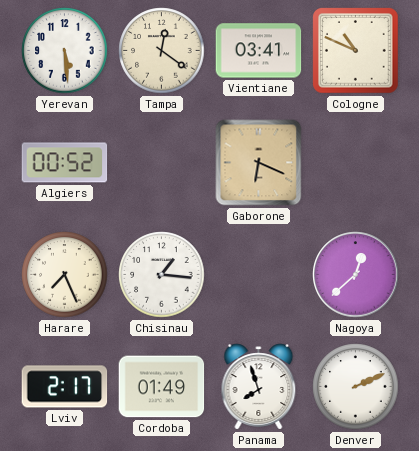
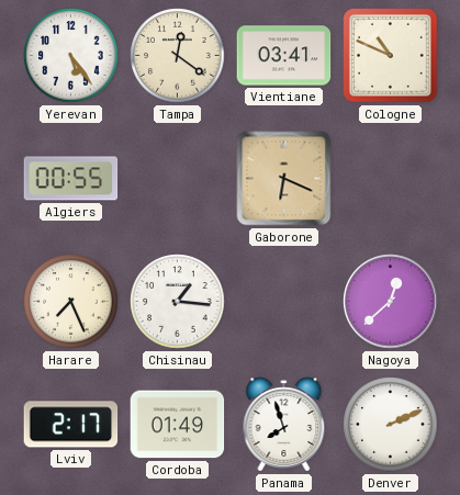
Yerevan: 5:29 -> 5:24
Algiers: 00:52 -> 00:55
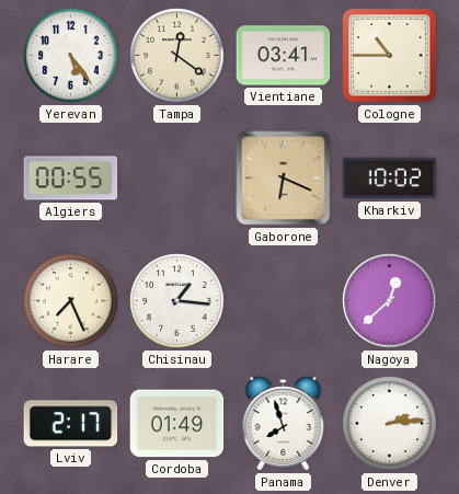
Cologne: 10:49 -> 10:45
Kharkiv: none -> 10:02
Denver: 2:11 -> 2:14
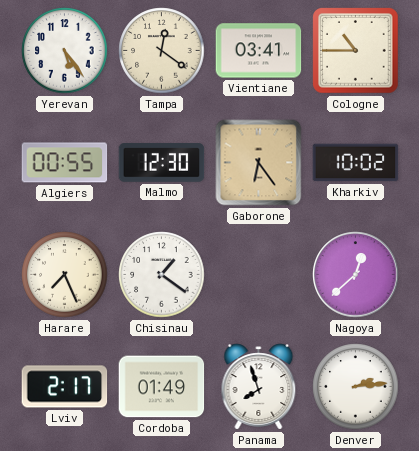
Malmo: none -> 12:30
Gaborone: 6:19 -> 6:24
Chisinau: 1:16 -> 1:21
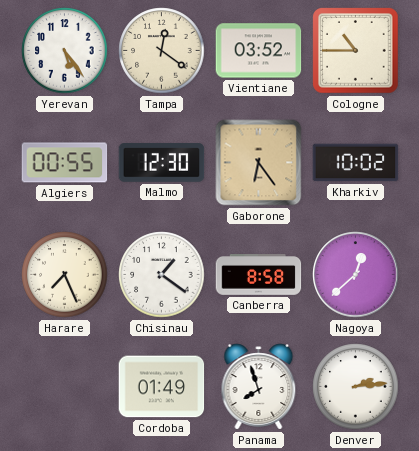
Vientiane: 03:41 -> 03:52
Canberra: none -> 8:58
Lviv: 2:17 -> none
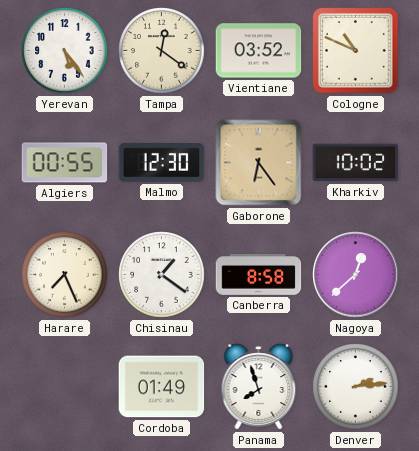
Cologne: 10:45 -> 10:49
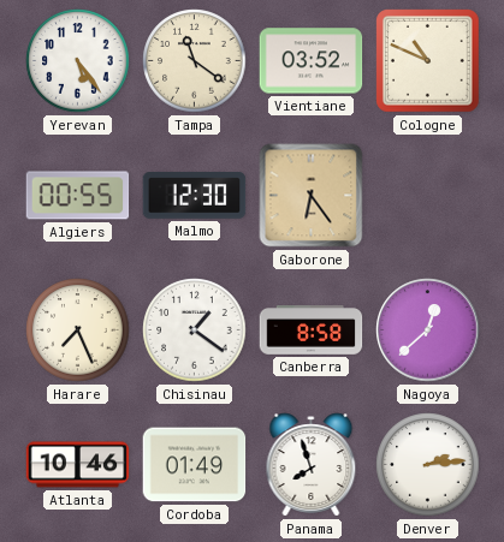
Tampa: 12:21 -> 11:21
Kharkiv: 10:02 -> none
Atlanta: none -> 10:46
